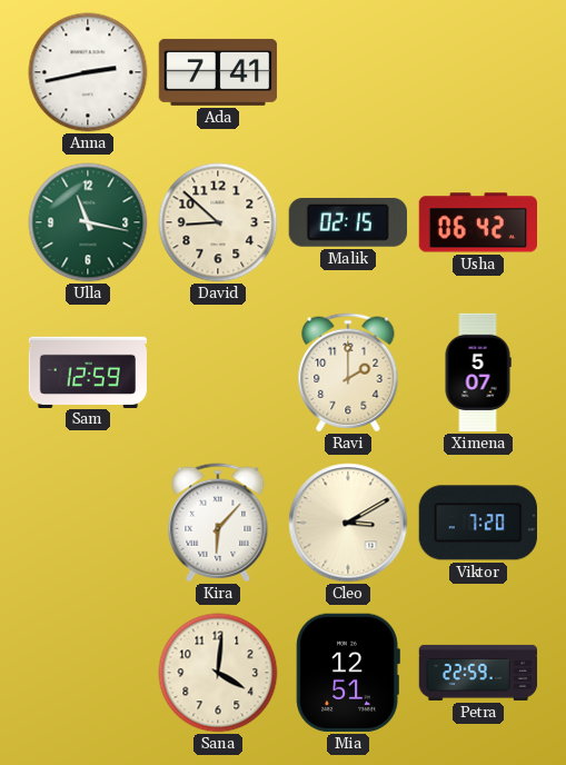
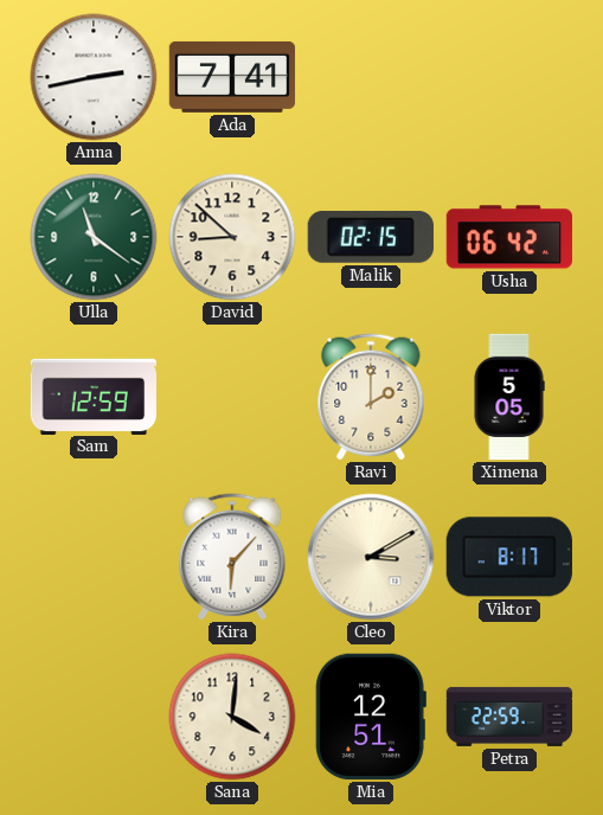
Ulla: 11:17 -> 11:21
Ximena: 5:07 -> 5:05
Viktor: 7:20 -> 8:17
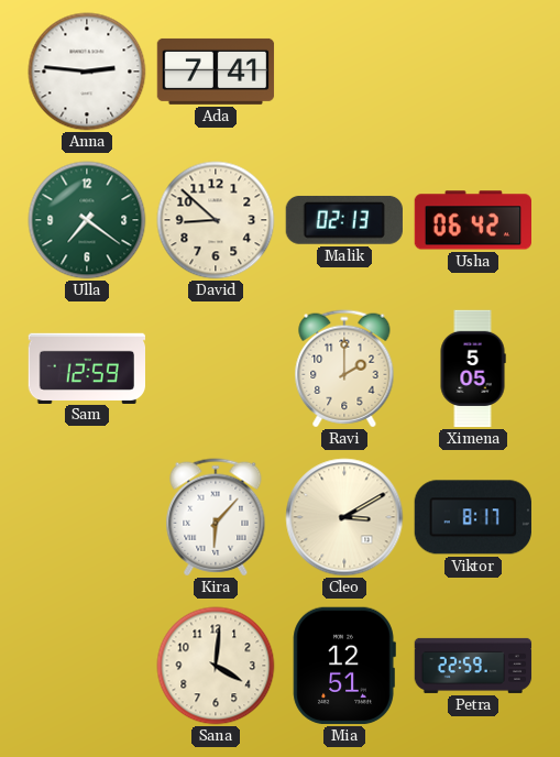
Anna: 2:43 -> 2:46
Ulla: 11:21 -> 7:21
Malik: 02:15 -> 02:13
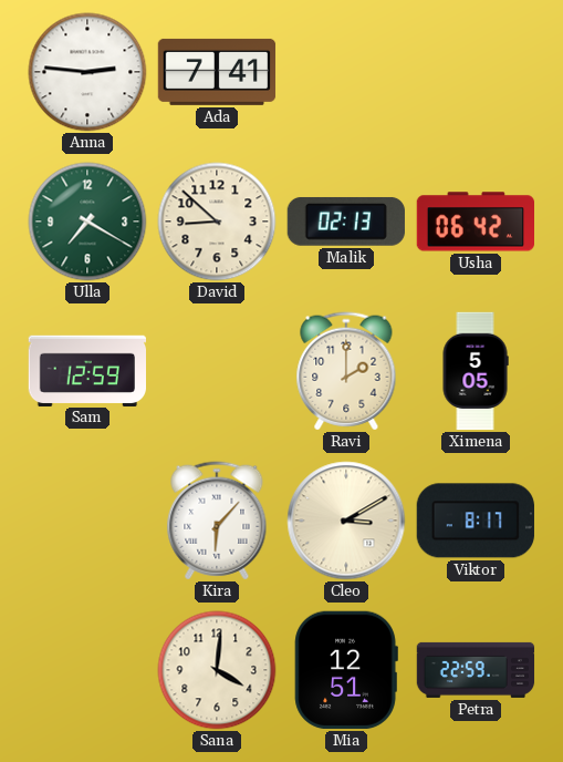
Ulla: 7:21 -> 7:20
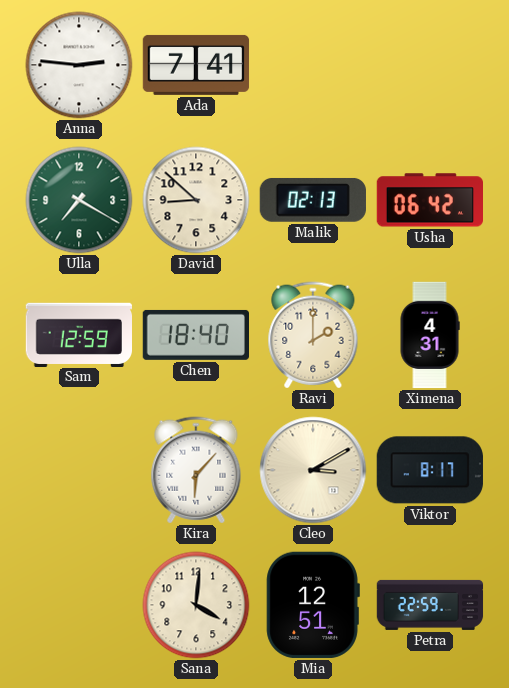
Chen: none -> 18:40
Ximena: 5:05 -> 4:31
